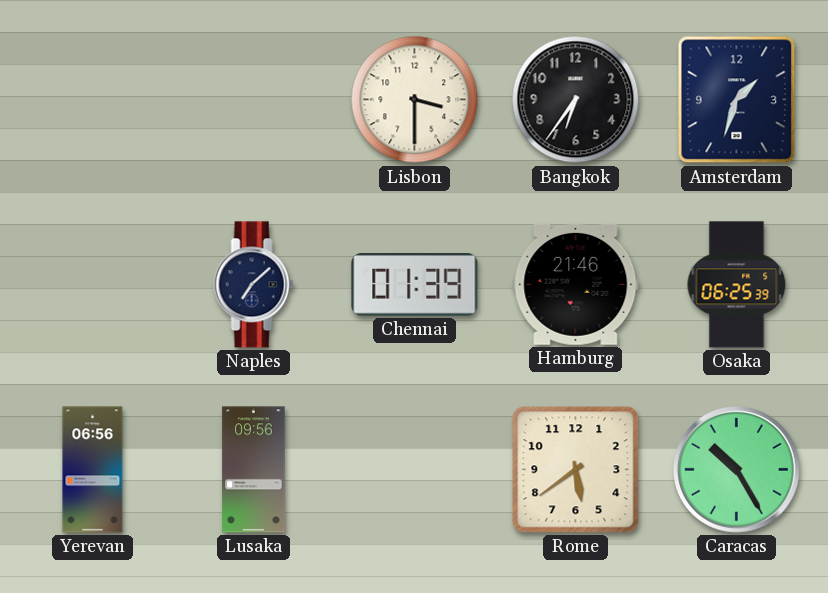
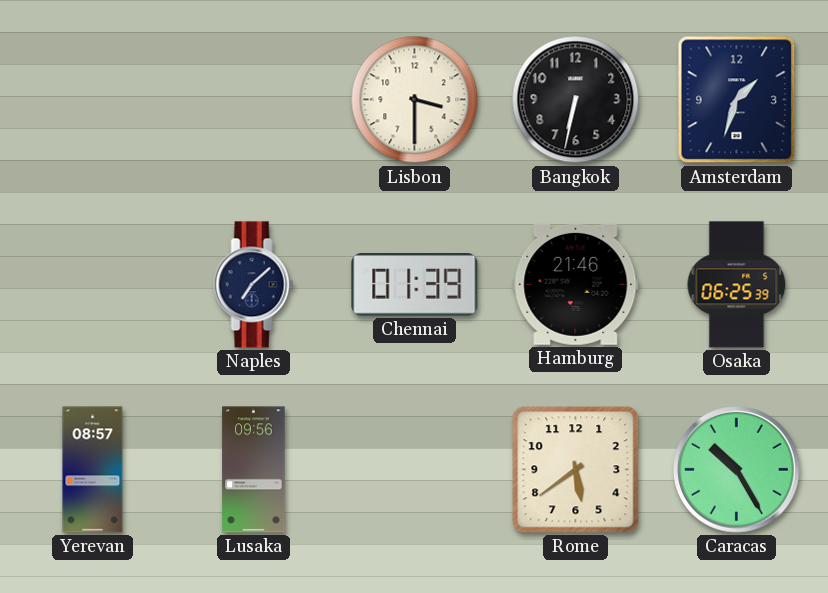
Bangkok: 6:36 -> 6:32
Yerevan: 06:56 -> 08:57
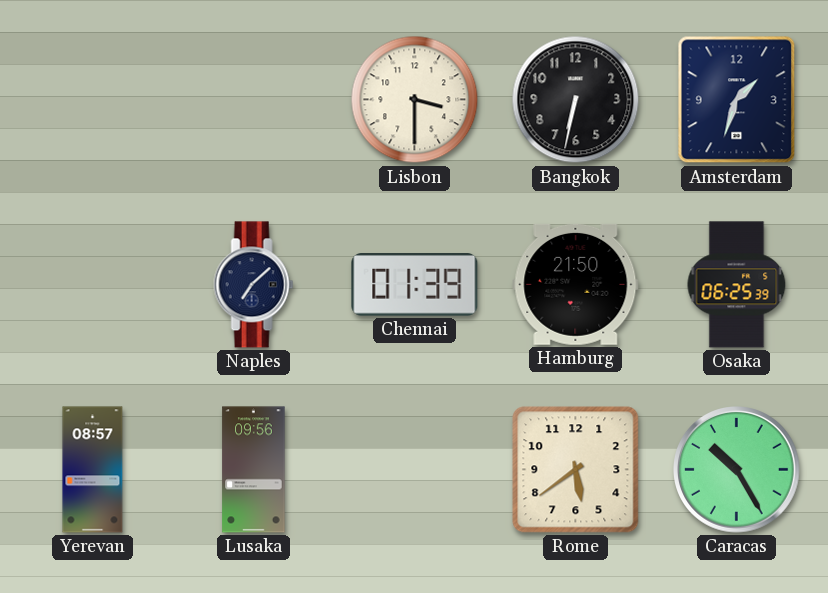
Hamburg: 21:46 -> 21:50
